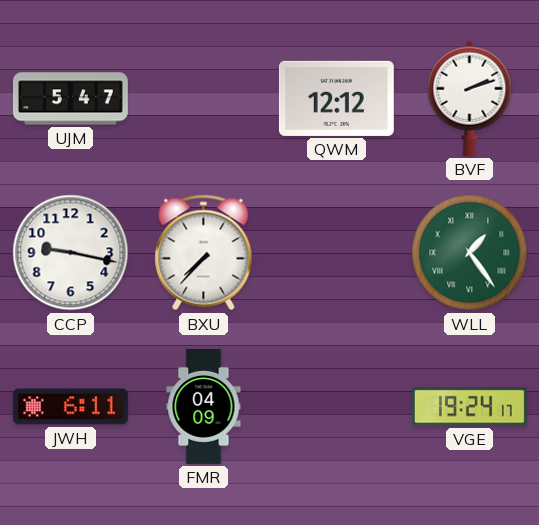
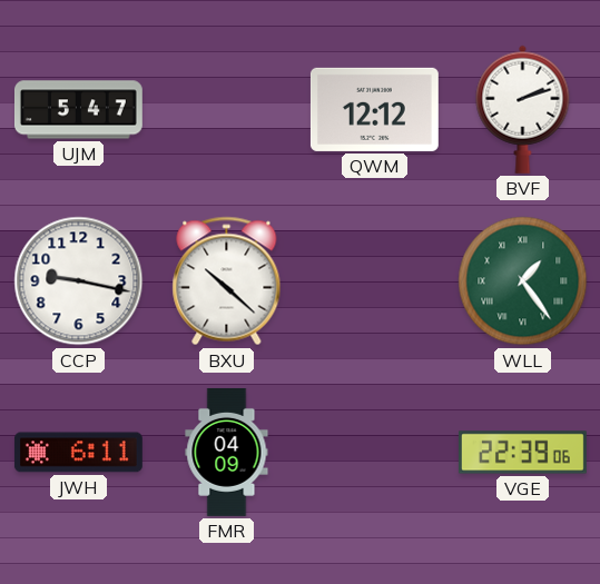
BXU: 7:37 -> 10:22
VGE: 19:24 -> 22:39
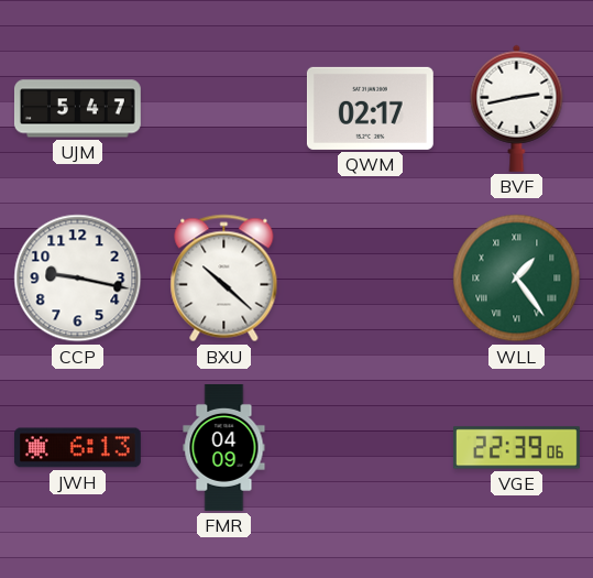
QWM: 12:12 -> 02:17
BVF: 2:12 -> 2:43
JWH: 6:11 -> 6:13
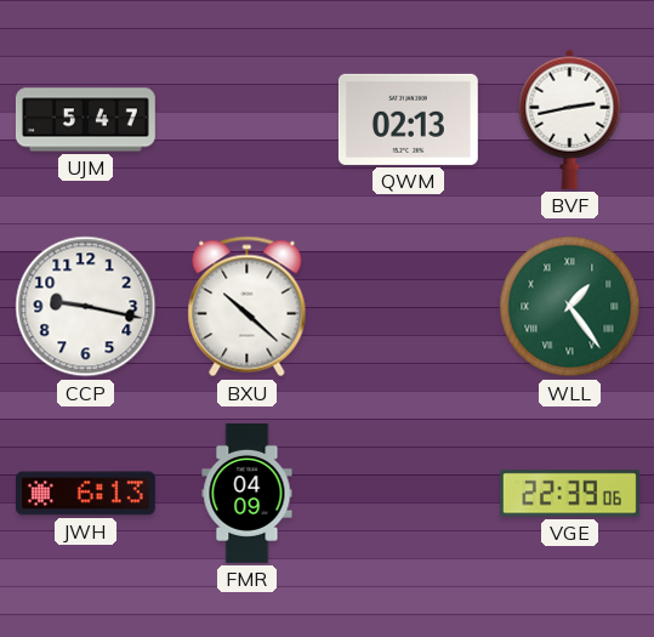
QWM: 02:17 -> 02:13
